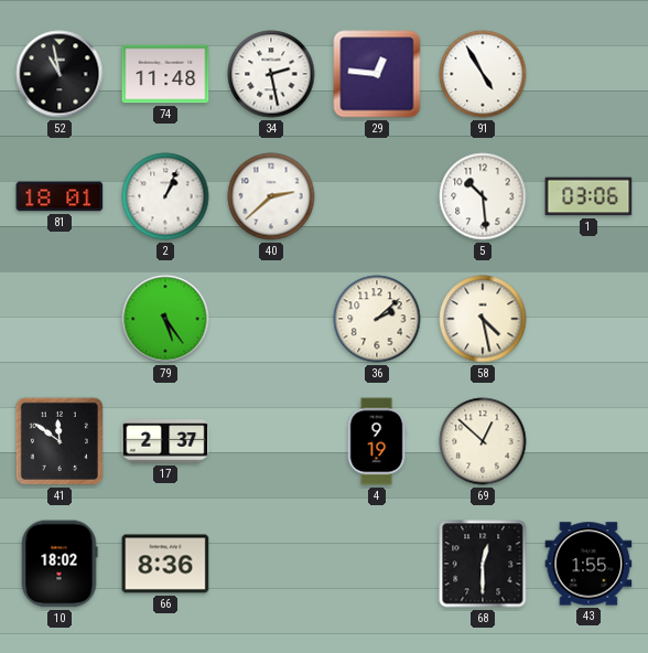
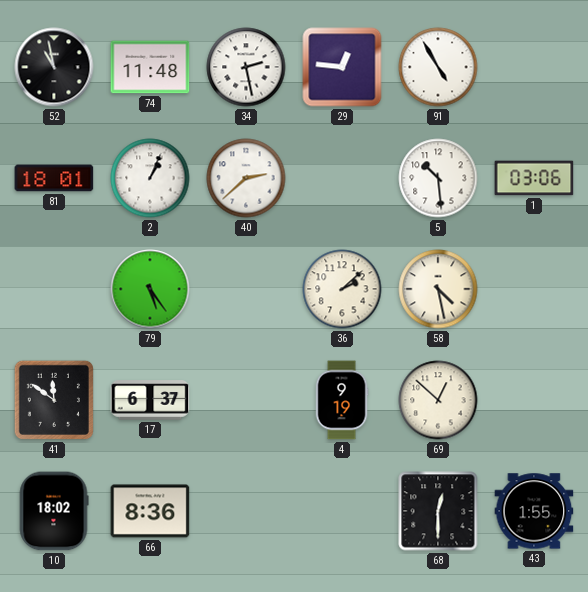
17: 2:37 -> 6:37
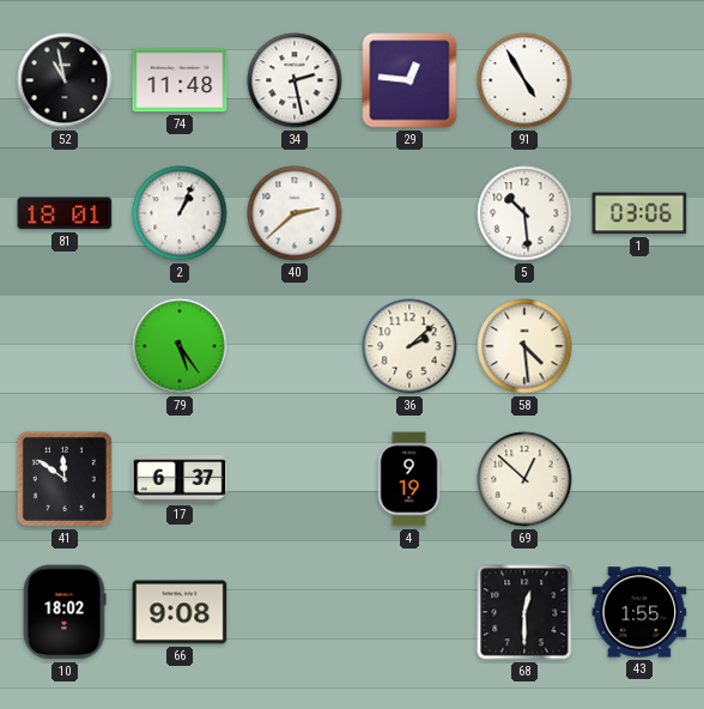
58: 4:28 -> 4:29
66: 8:36 -> 9:08
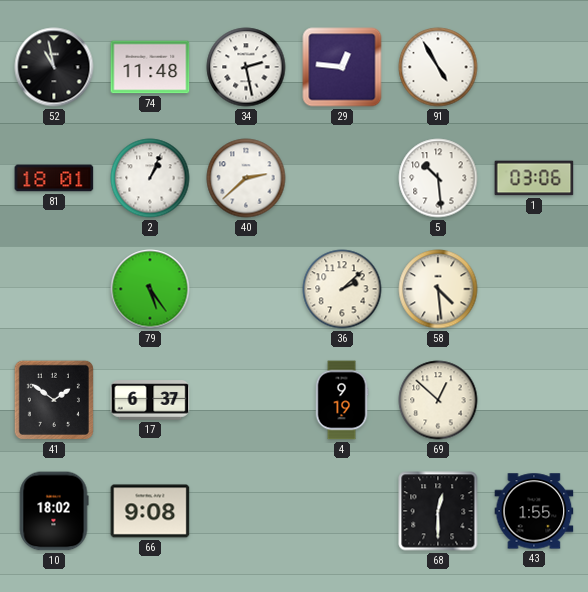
41: 11:51 -> 1:51
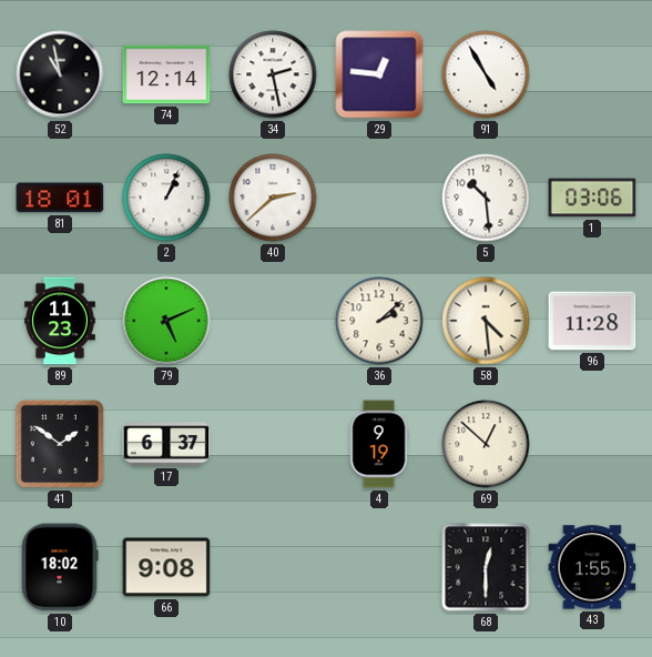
74: 11:48 -> 12:14
89: none -> 11:23
79: 5:24 -> 5:11
96: none -> 11:28
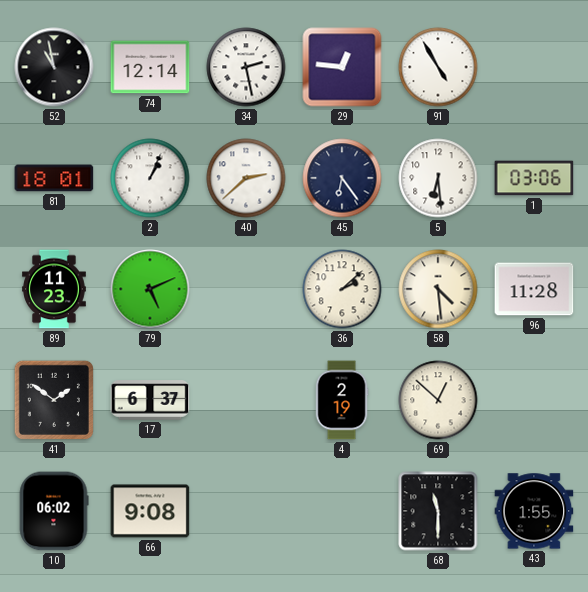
45: none -> 6:24
5: 10:29 -> 6:29
4: 9:19 -> 2:19
10: 18:02 -> 06:02
68: 12:30 -> 11:30
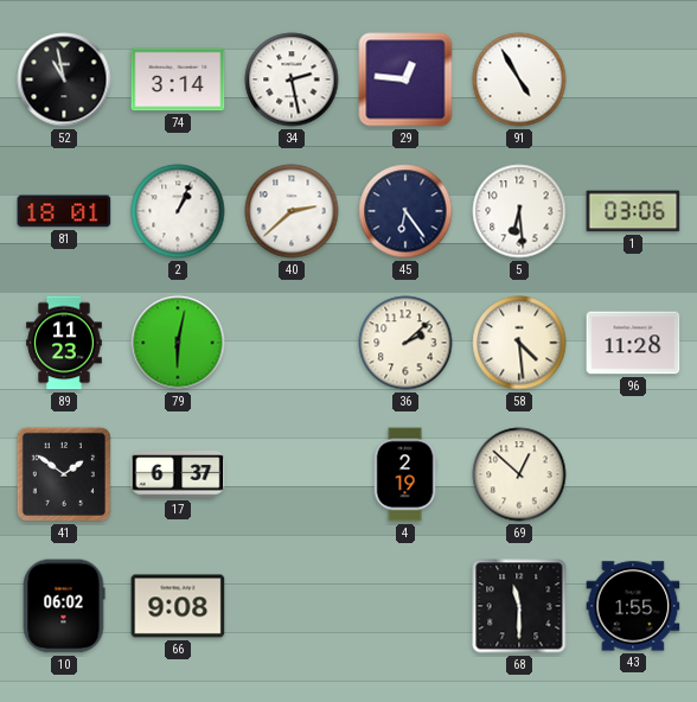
74: 12:14 -> 3:14
79: 5:11 -> 6:02
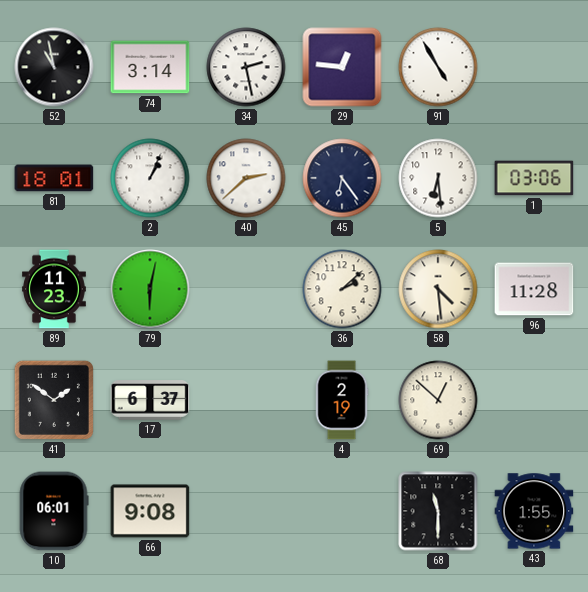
10: 06:02 -> 06:01
